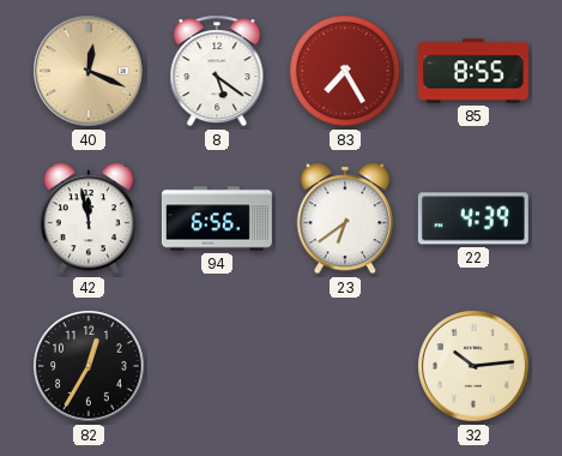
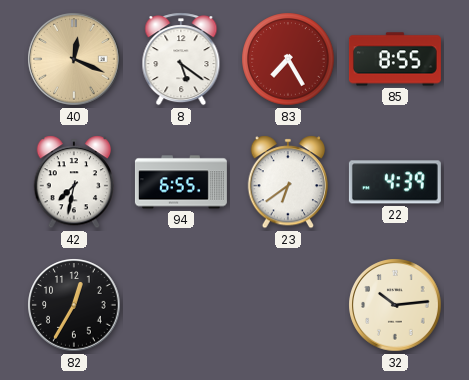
42: 11:58 -> 7:32
94: 6:56 -> 6:55
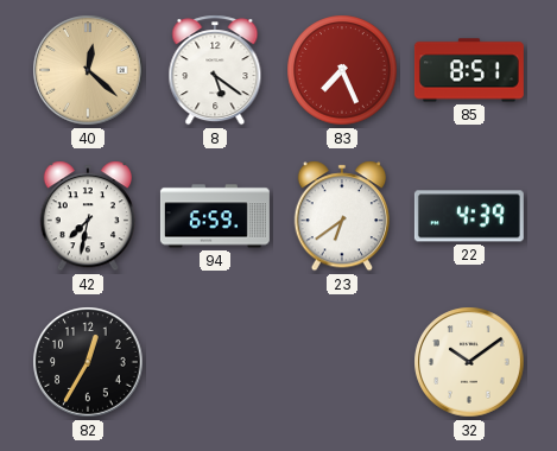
40: 12:19 -> 12:22
83: 7:25 -> 7:26
85: 8:55 -> 8:51
94: 6:55 -> 6:59
32: 10:14 -> 10:09
